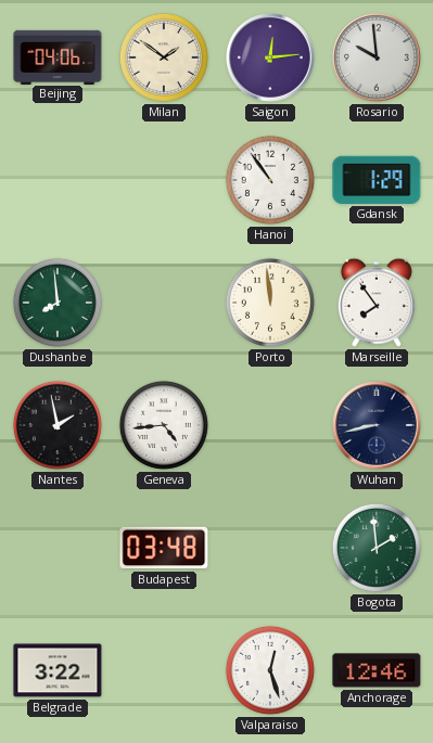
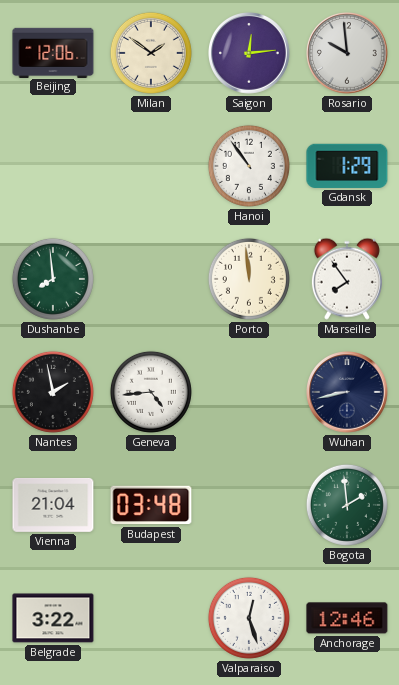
Beijing: 04:06 -> 12:06
Vienna: none -> 21:04
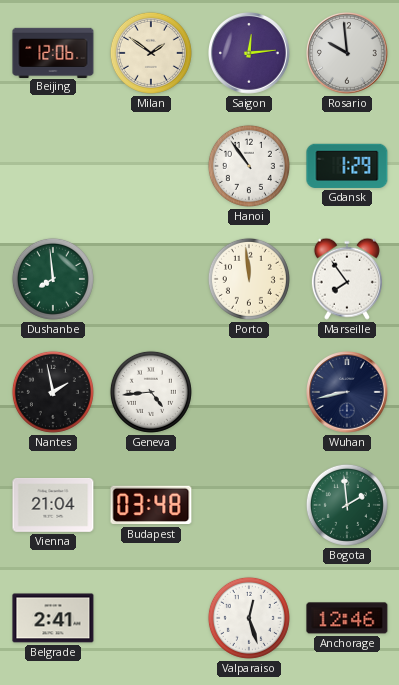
Belgrade: 3:22 -> 2:41
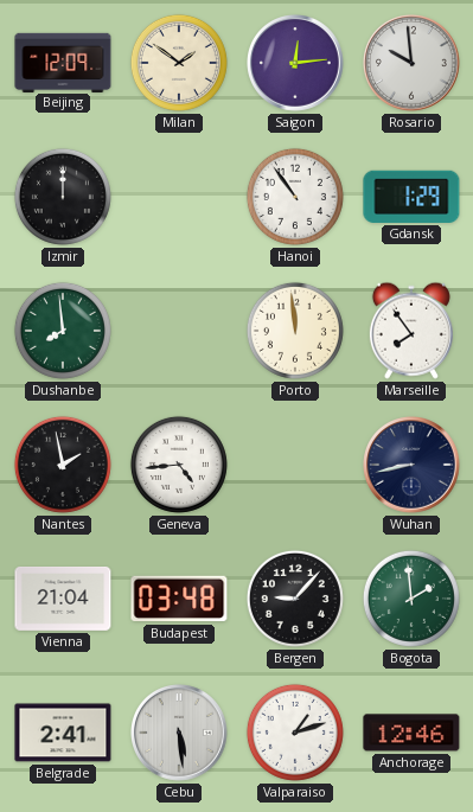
Beijing: 12:06 -> 12:09
Izmir: none -> 12:00
Bergen: none -> 9:07
Cebu: none -> 5:29
Valparaiso: 12:27 -> 1:12
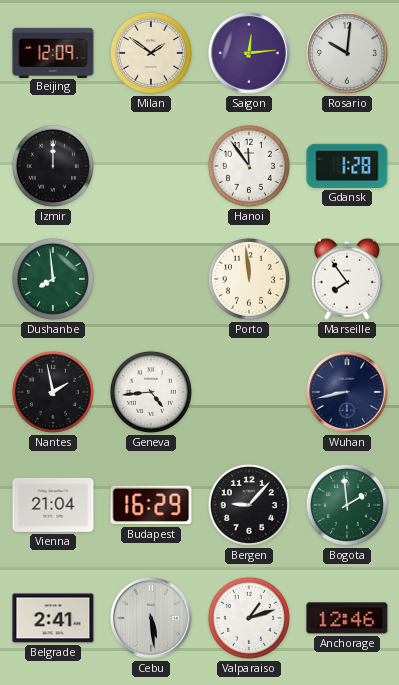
Rosario: 9:59 -> 10:01
Hanoi: 10:54 -> 11:54
Gdansk: 1:29 -> 1:28
Budapest: 03:48 -> 16:29
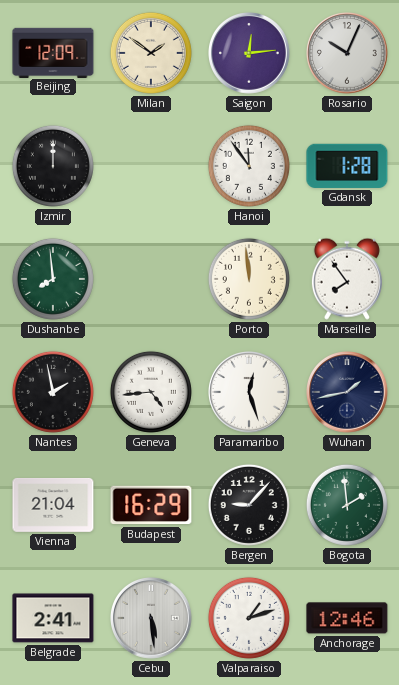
Rosario: 10:01 -> 10:04
Paramaribo: none -> 12:27
Wuhan: 8:43 -> 1:43
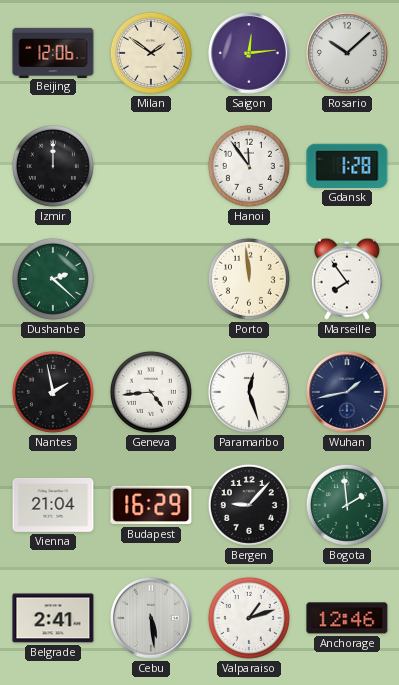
Beijing: 12:09 -> 12:06
Rosario: 10:04 -> 10:08
Dushanbe: 7:59 -> 2:22
